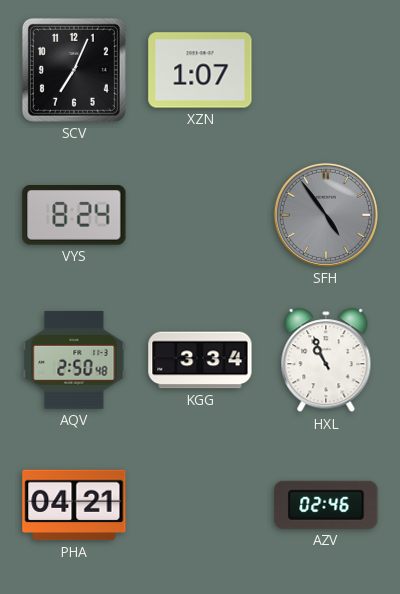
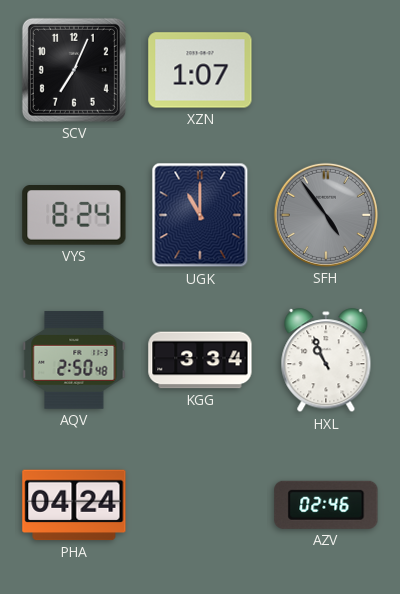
UGK: none -> 11:00
PHA: 04:21 -> 04:24
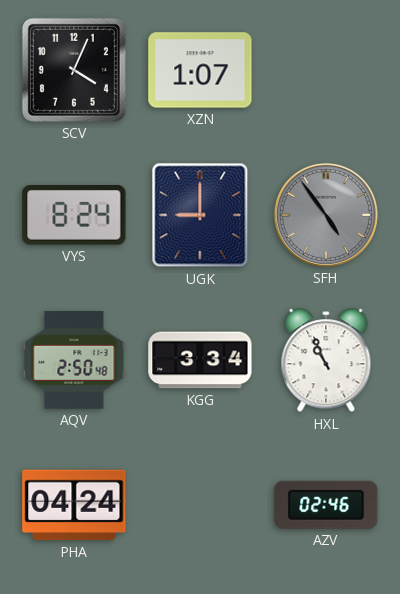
SCV: 7:04 -> 4:04
UGK: 11:00 -> 9:00
